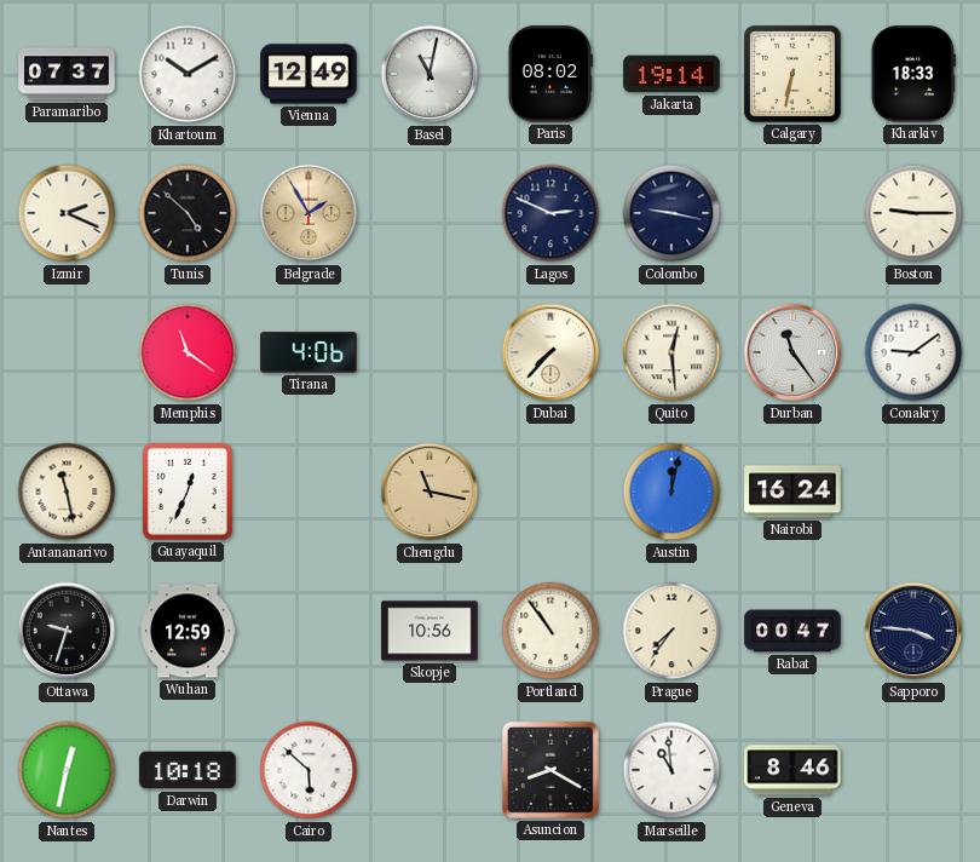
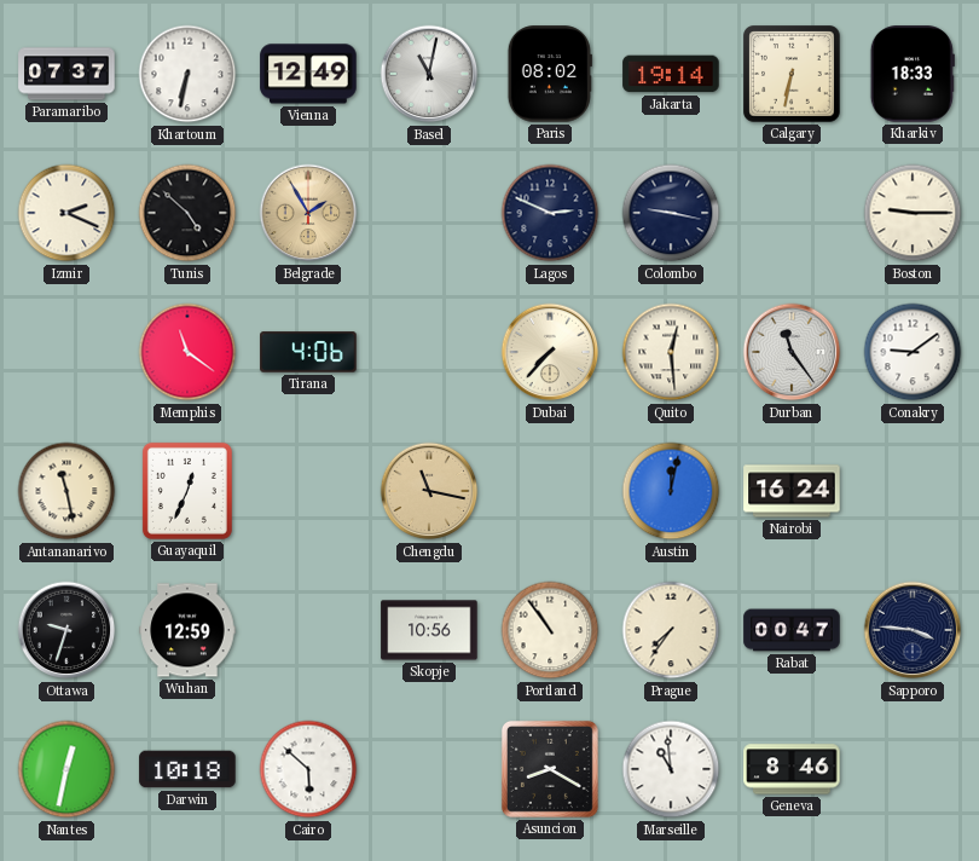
Khartoum: 10:10 -> 6:32
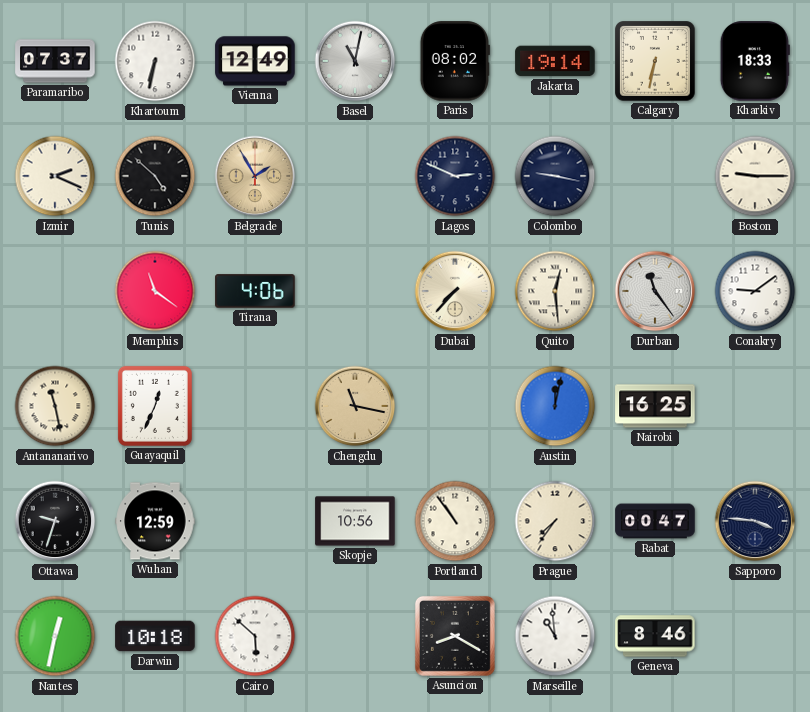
Nairobi: 16:24 -> 16:25
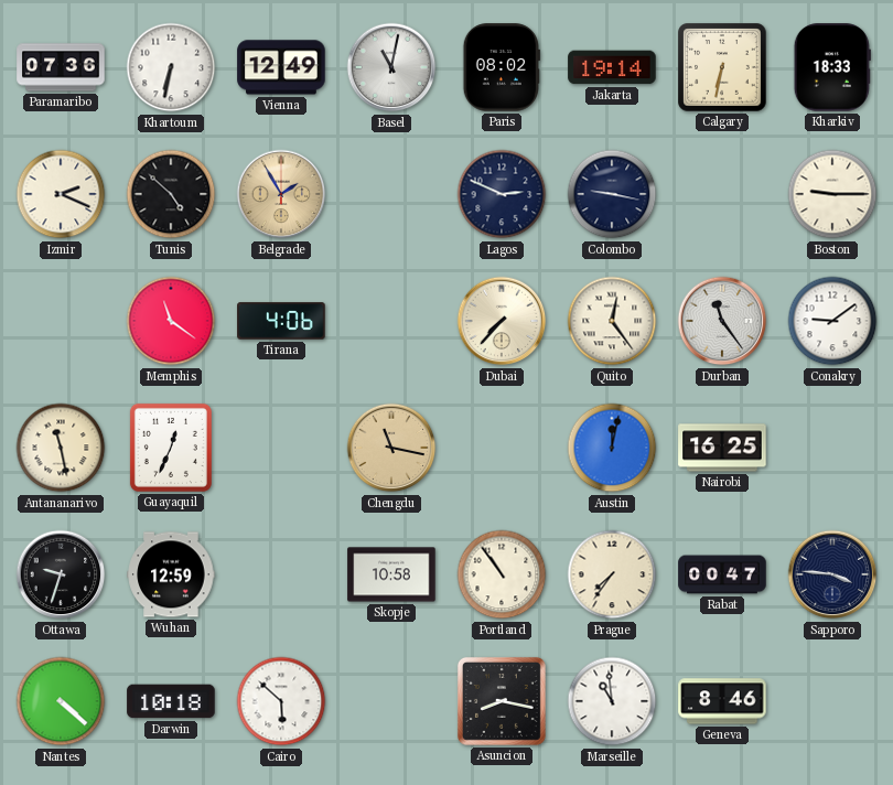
Paramaribo: 07:37 -> 07:36
Quito: 12:29 -> 12:24
Skopje: 10:56 -> 10:58
Nantes: 12:32 -> 4:22
Asuncion: 8:20 -> 8:17
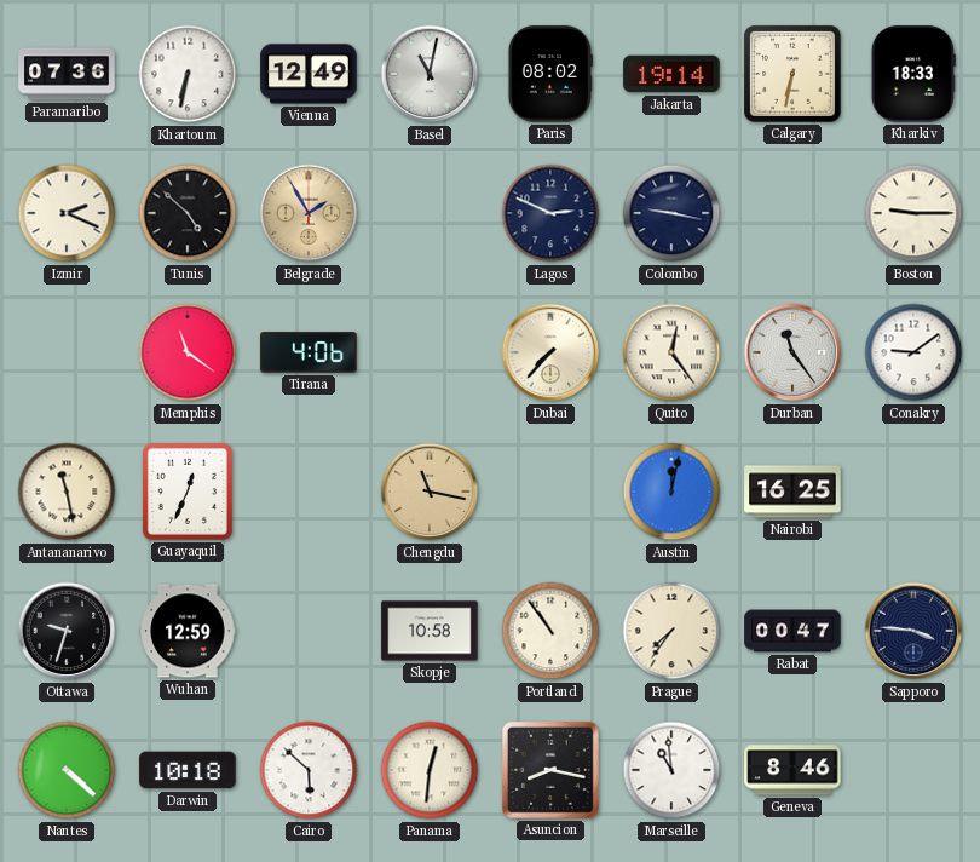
Panama: none -> 12:31
